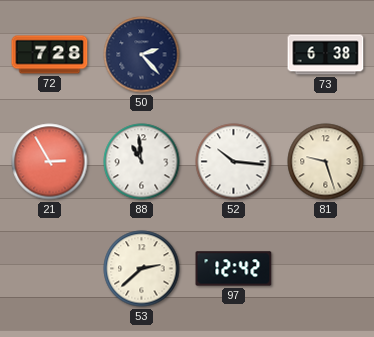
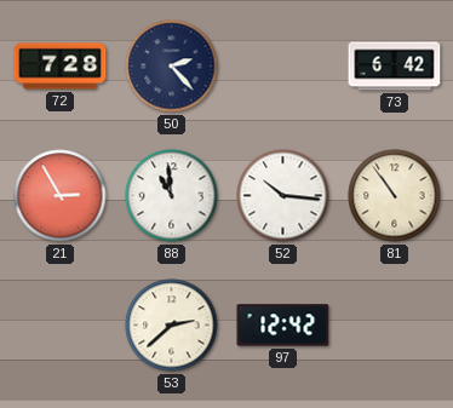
73: 6:38 -> 6:42
81: 9:27 -> 10:54
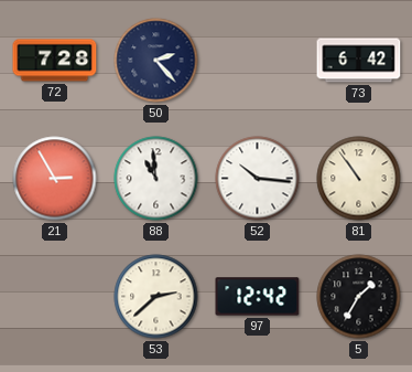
5: none -> 1:35
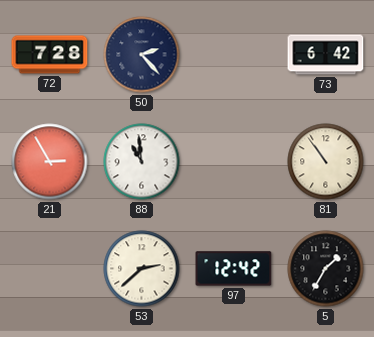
52: 10:16 -> none
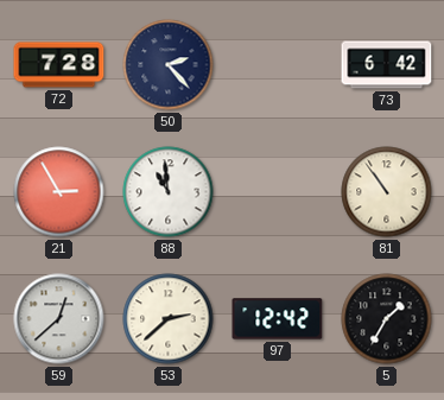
59: none -> 12:38
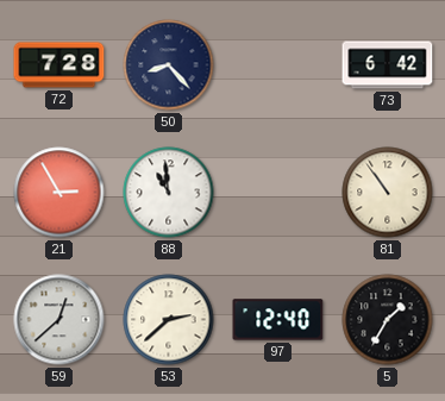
50: 2:23 -> 8:23
97: 12:42 -> 12:40
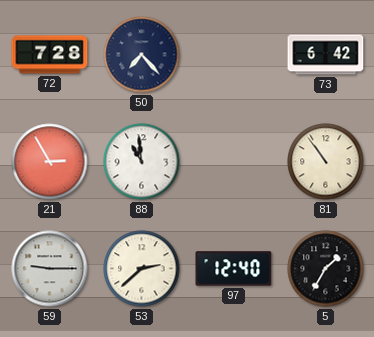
50: 8:23 -> 7:23
59: 12:38 -> 9:15
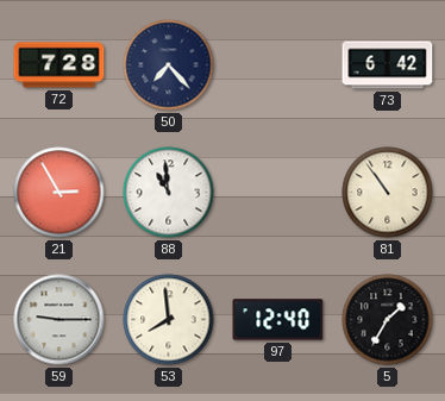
53: 2:38 -> 7:59
